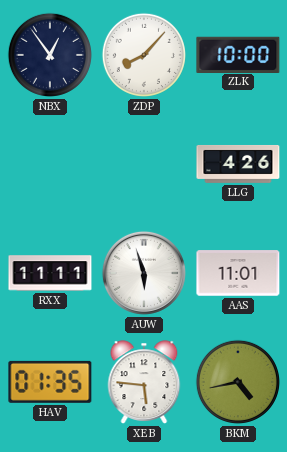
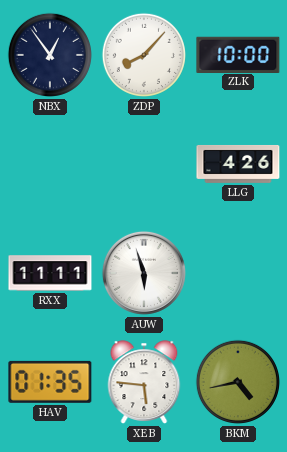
AAS: 11:01 -> none
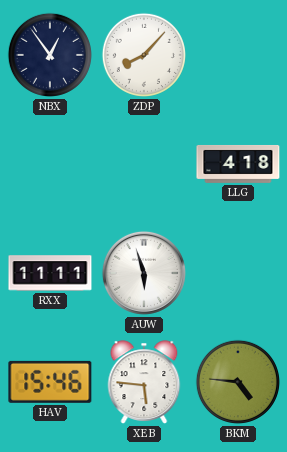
ZLK: 10:00 -> none
LLG: 4:26 -> 4:18
HAV: 01:35 -> 15:46
BKM: 4:43 -> 4:46
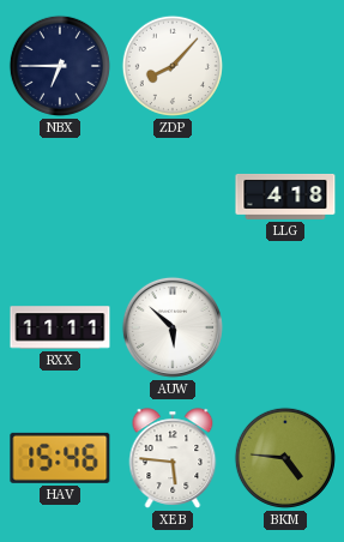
NBX: 12:54 -> 6:45
AUW: 5:57 -> 5:52
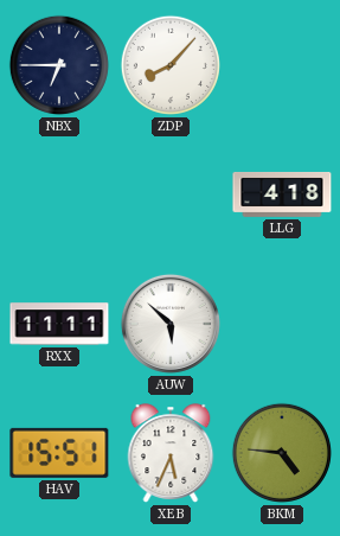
HAV: 15:46 -> 15:51
XEB: 5:46 -> 5:34
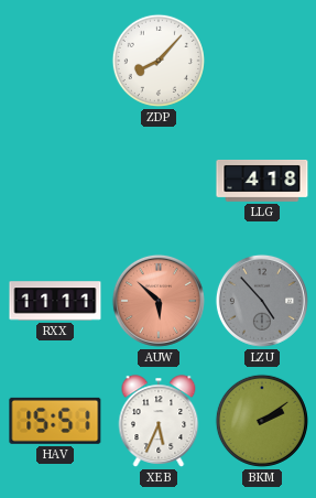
NBX: 6:45 -> none
AUW dial: white -> salmon
LZU: none -> 4:53
BKM: 4:46 -> 2:09
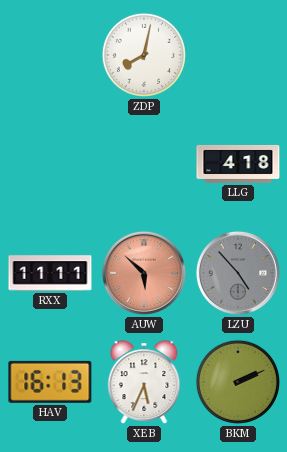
ZDP: 8:07 -> 8:02
HAV: 15:51 -> 16:13
BKM: 2:09 -> 2:11
